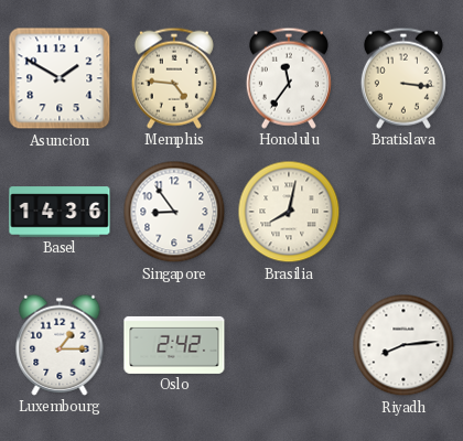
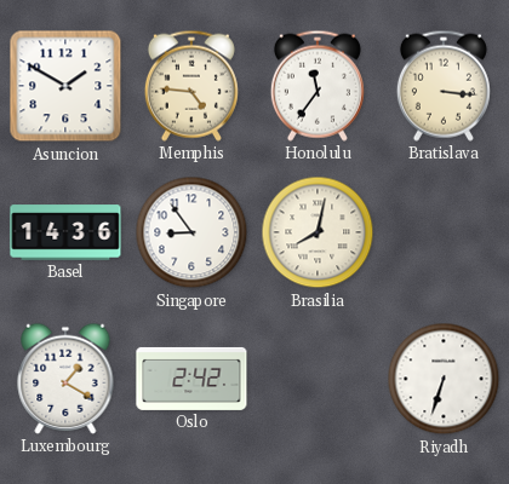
Luxembourg: 1:15 -> 1:20
Riyadh: 8:14 -> 6:33
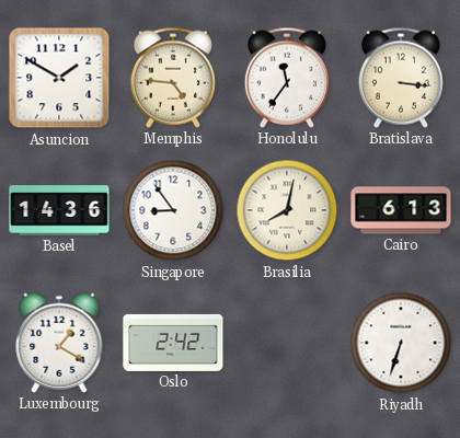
Cairo: none -> 6:13
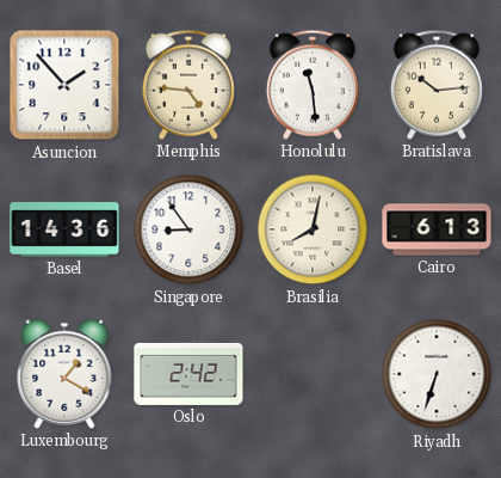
Asuncion: 1:50 -> 1:53
Honolulu: 11:36 -> 11:29
Bratislava: 3:16 -> 10:14
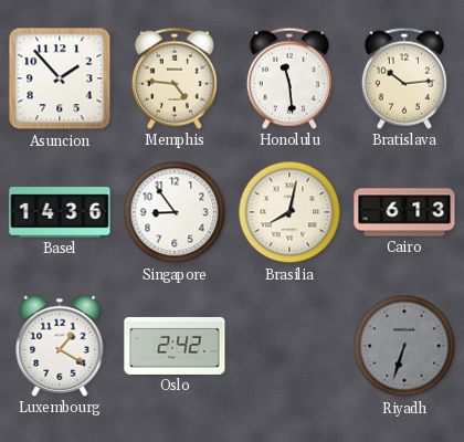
Riyadh dial: white -> grey
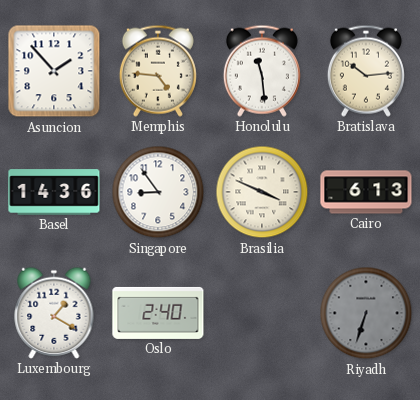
Brasilia: 8:02 -> 3:49
Oslo: 2:42 -> 2:40
